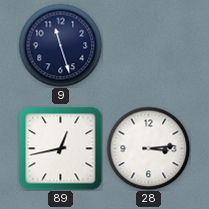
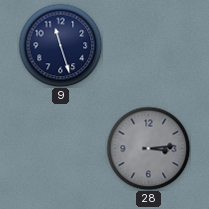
89: 12:43 -> none
28 dial: white -> grey
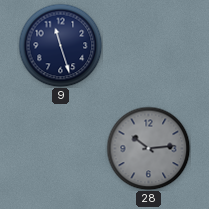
28: 3:14 -> 10:14
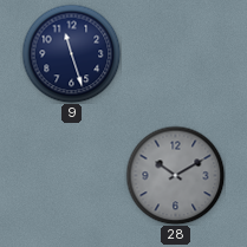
28: 10:14 -> 10:10
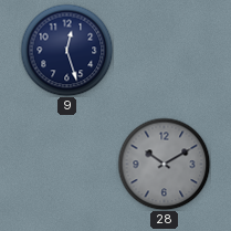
9: 11:27 -> 12:27
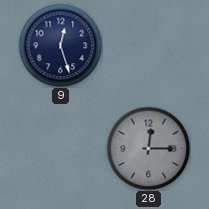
28: 10:10 -> 12:15
